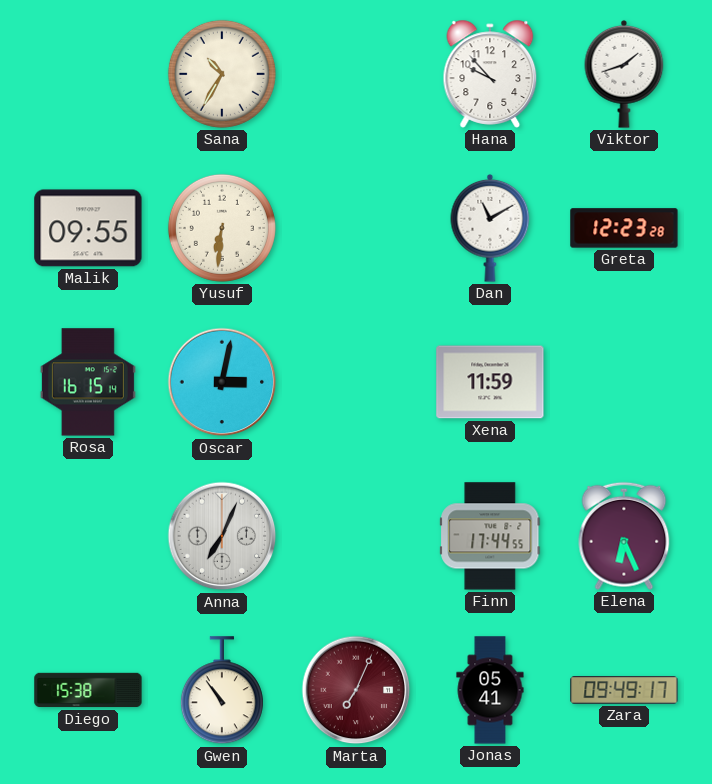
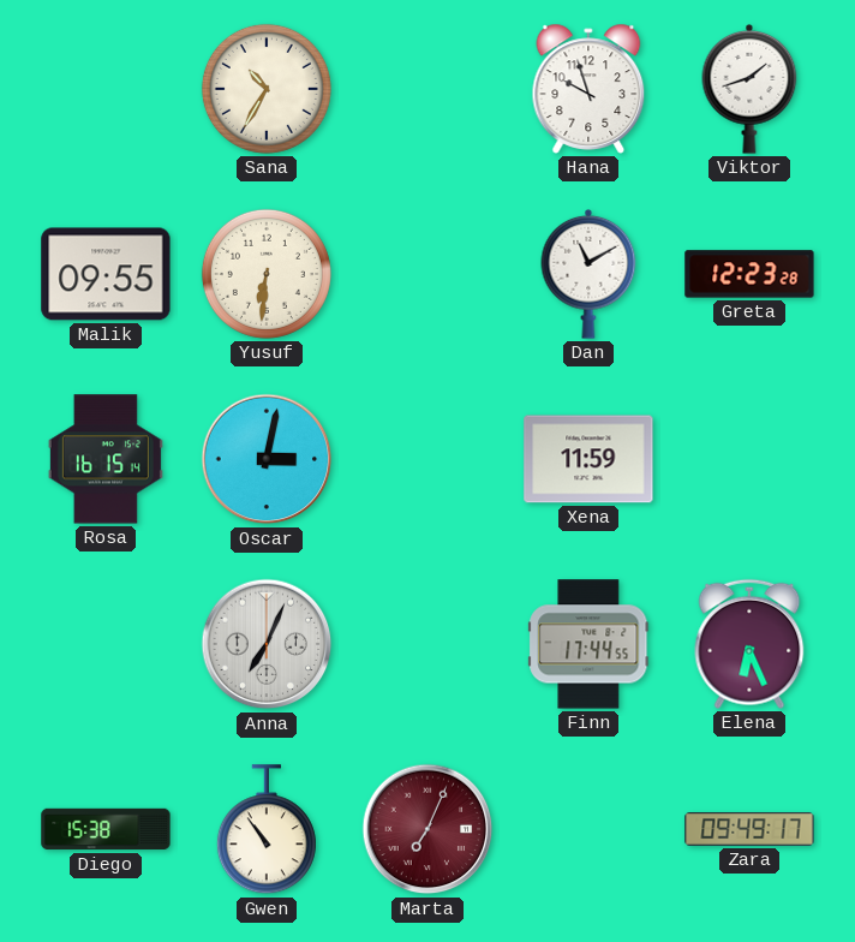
Hana: 9:53 -> 9:57
Jonas: 05:41 -> none
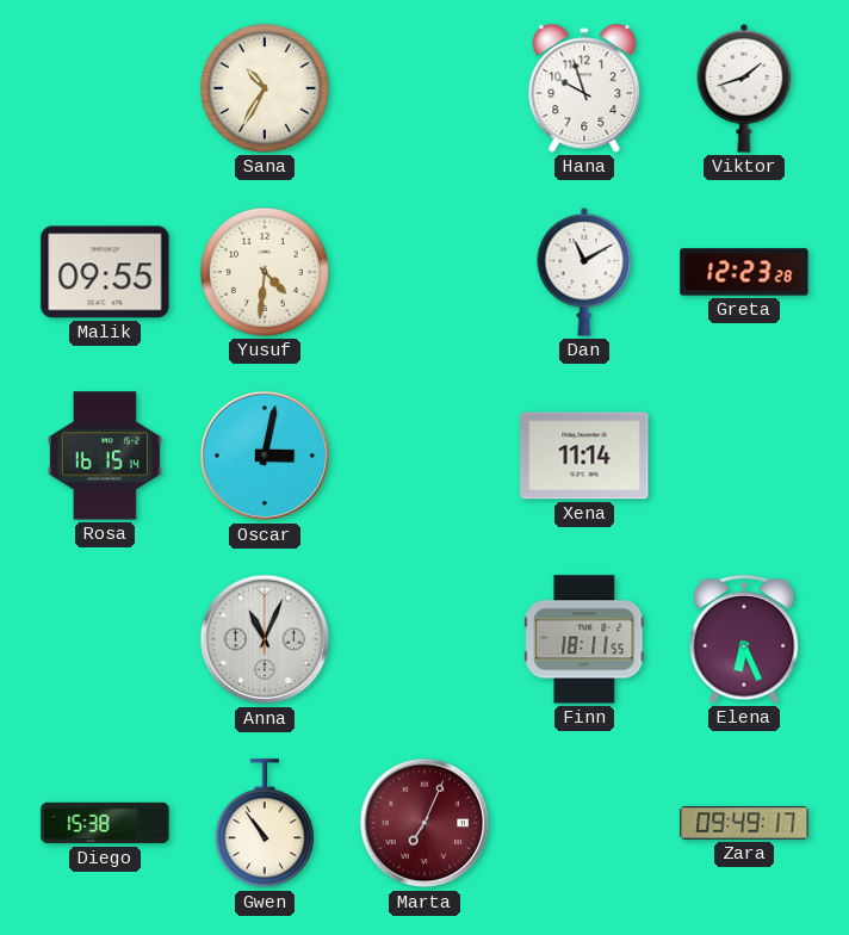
Yusuf: 6:31 -> 4:31
Xena: 11:59 -> 11:14
Anna: 7:04 -> 11:04
Finn: 17:44 -> 18:11
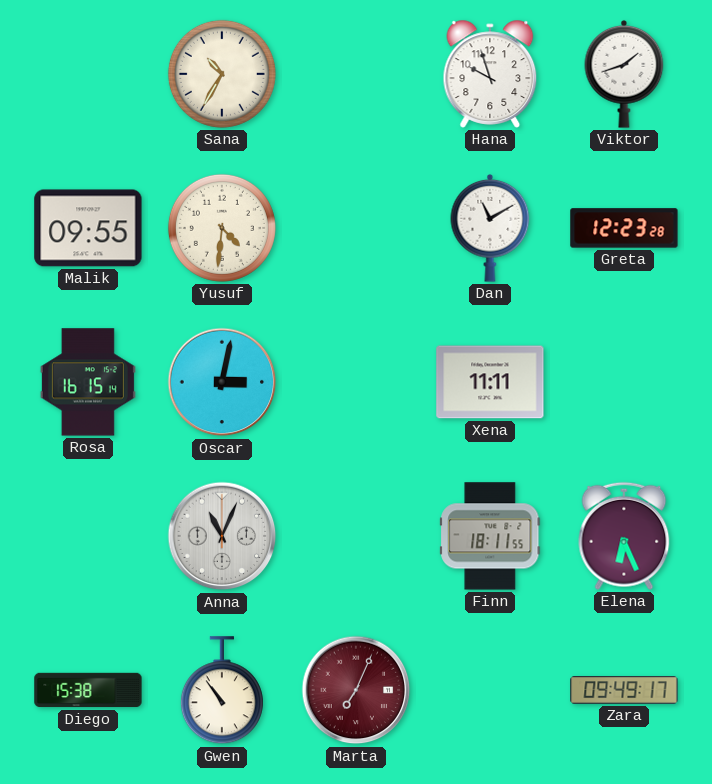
Xena: 11:14 -> 11:11
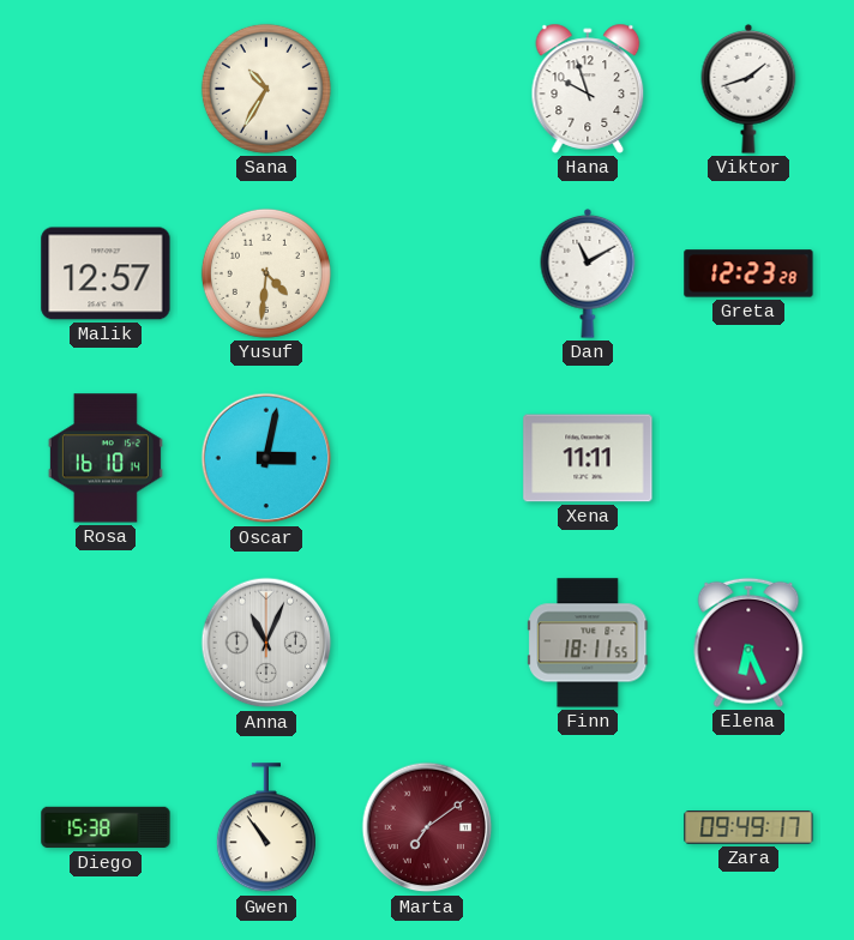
Malik: 09:55 -> 12:57
Rosa: 16:15 -> 16:10
Marta: 7:04 -> 7:09
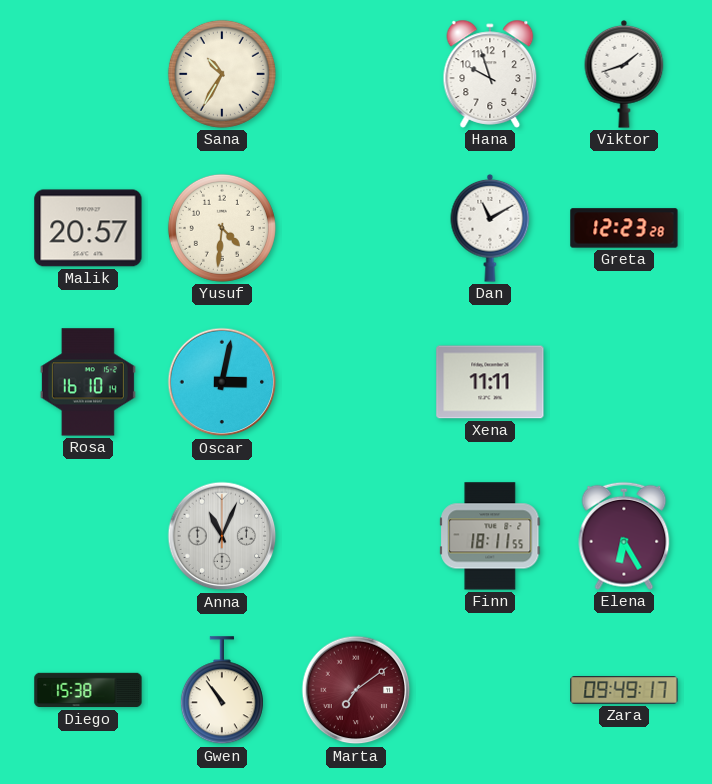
Malik: 12:57 -> 20:57
Elena: 6:26 -> 6:25
